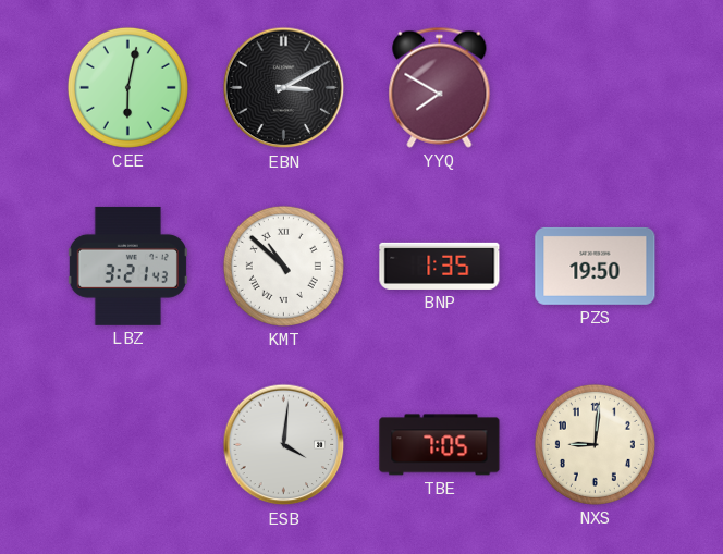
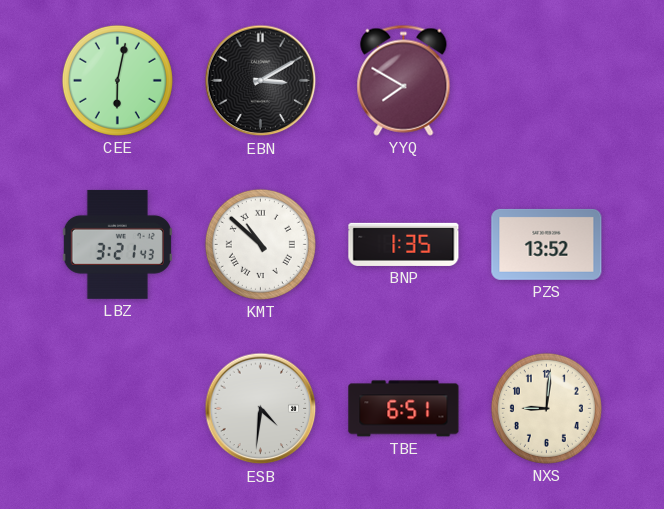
PZS: 19:50 -> 13:52
ESB: 4:01 -> 4:31
TBE: 7:05 -> 6:51
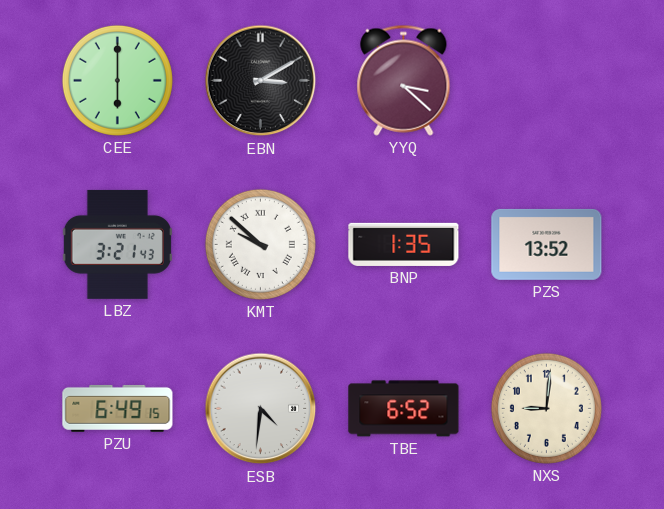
CEE: 6:02 -> 6:00
YYQ: 7:50 -> 3:22
KMT: 10:52 -> 9:52
PZU: none -> 6:49
TBE: 6:51 -> 6:52
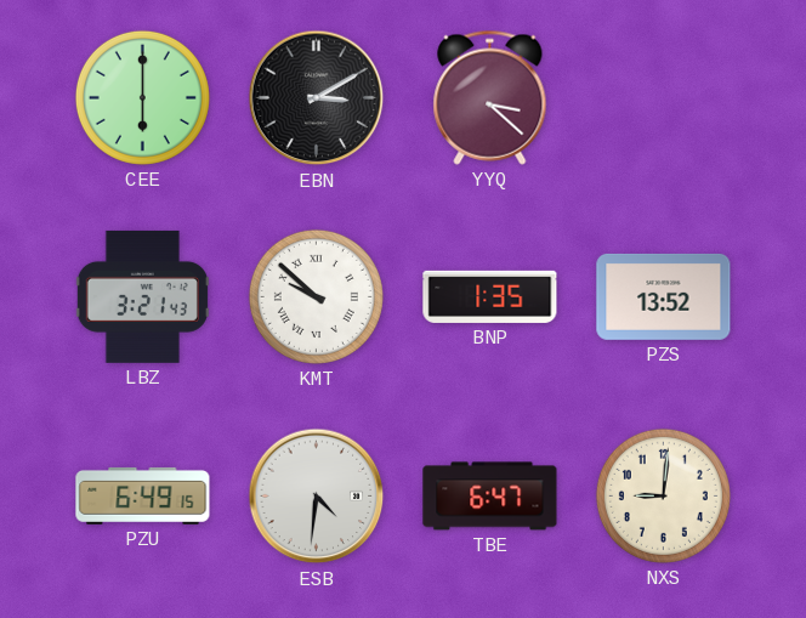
TBE: 6:52 -> 6:47
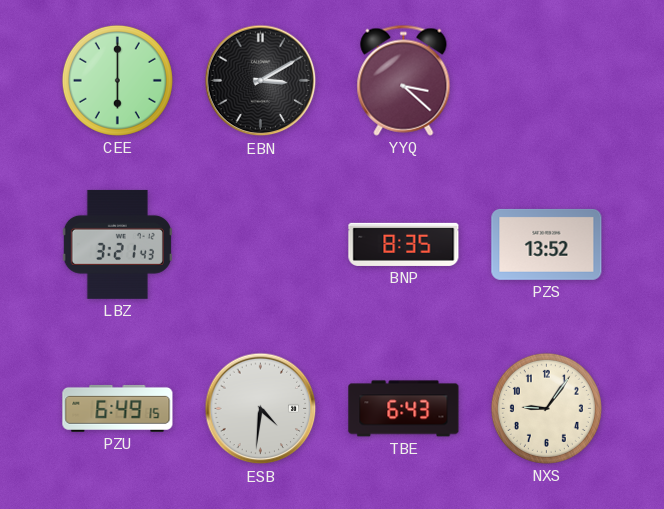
KMT: 9:52 -> none
BNP: 1:35 -> 8:35
TBE: 6:47 -> 6:43
NXS: 9:01 -> 9:06
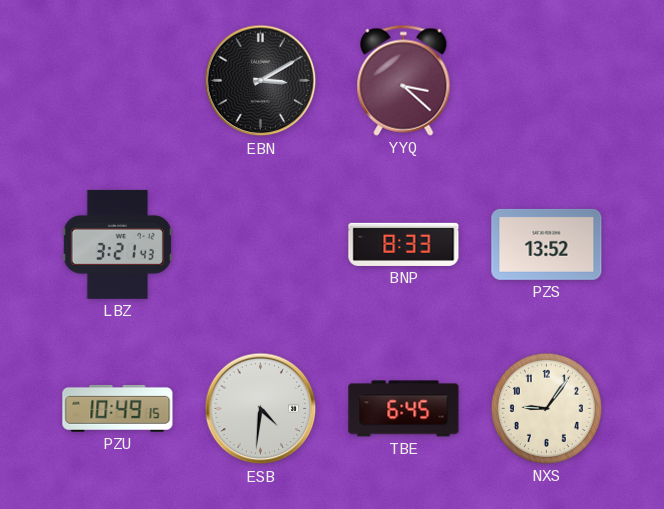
CEE: 6:00 -> none
BNP: 8:35 -> 8:33
PZU: 6:49 -> 10:49
TBE: 6:43 -> 6:45
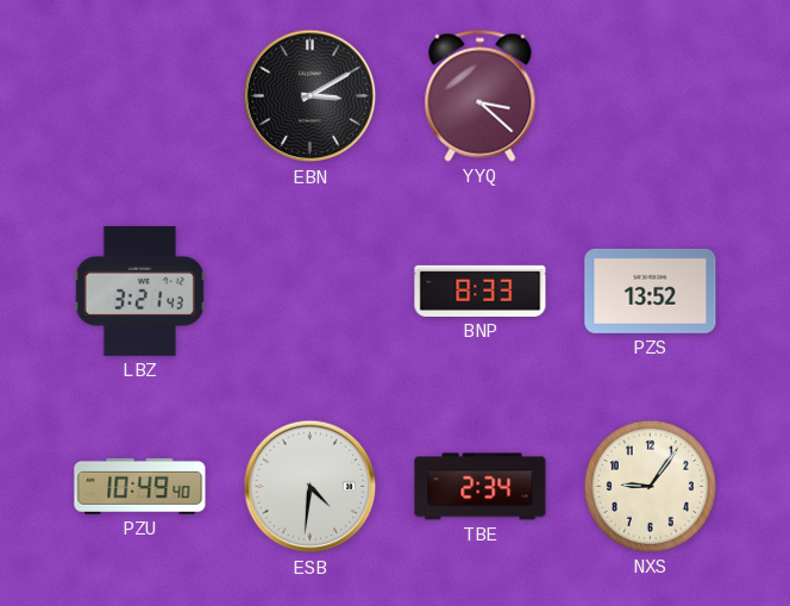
PZU: 10:49:15 -> 10:49:40
TBE: 6:45 -> 2:34
